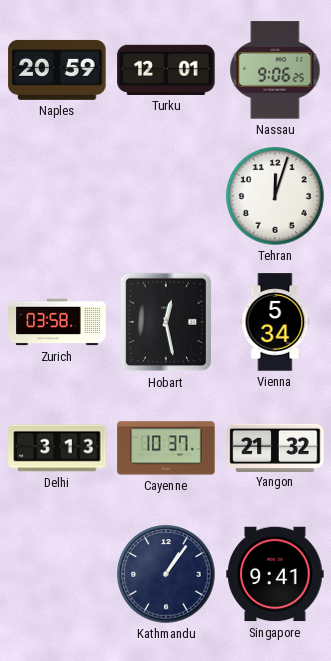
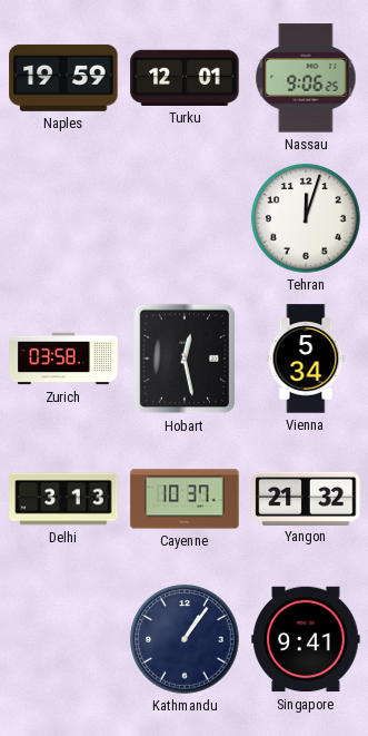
Naples: 20:59 -> 19:59
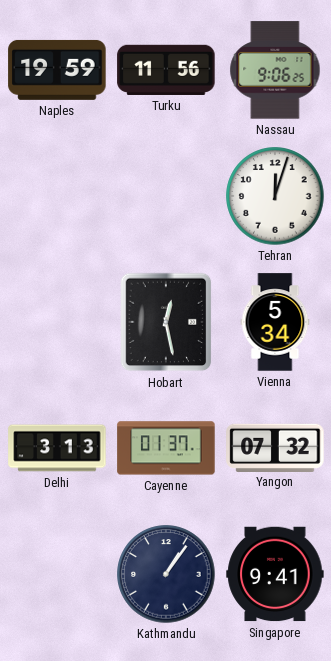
Turku: 12:01 -> 11:56
Zurich: 03:58 -> none
Cayenne: 10:37 -> 01:37
Yangon: 21:32 -> 07:32
